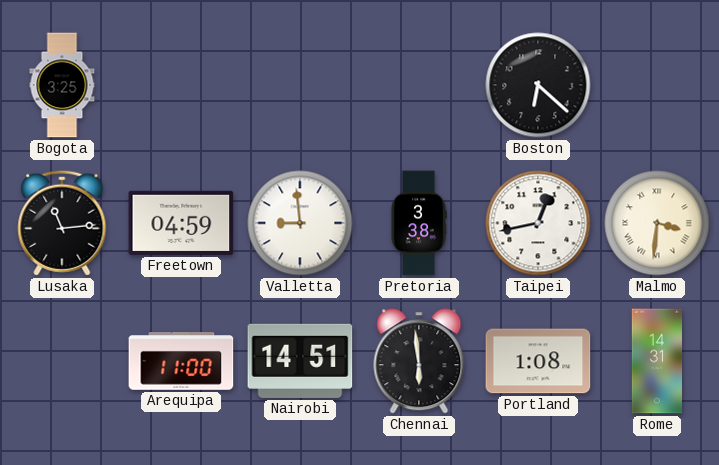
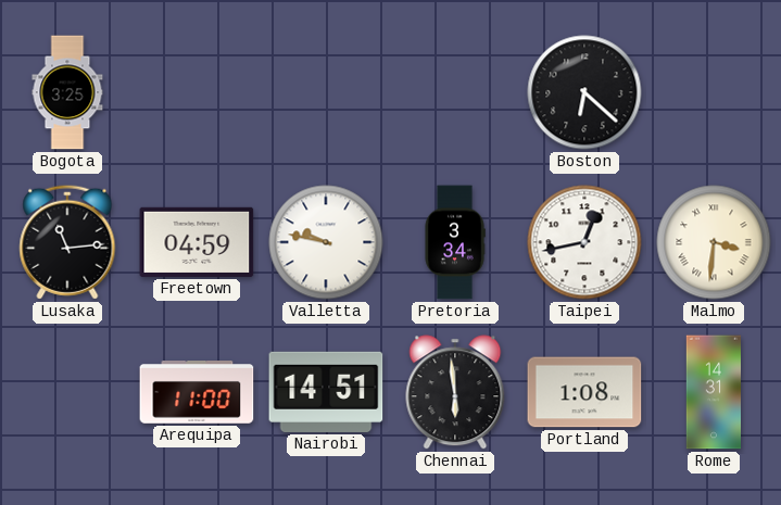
Valletta: 8:59 -> 9:47
Pretoria: 3:38 -> 3:34
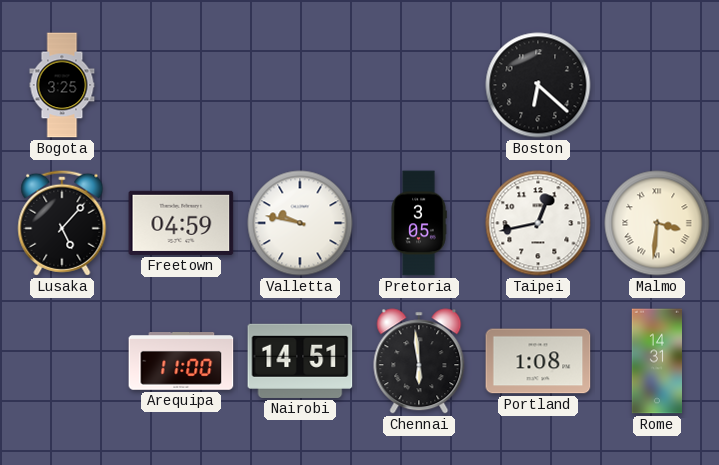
Lusaka: 11:14 -> 5:07
Pretoria: 3:34 -> 3:05
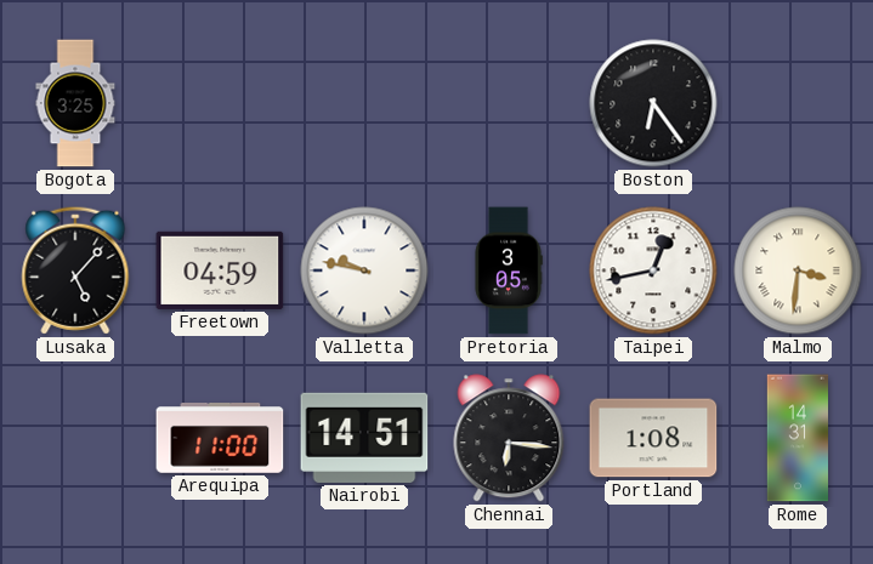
Boston: 6:22 -> 6:24
Chennai: 5:59 -> 6:16
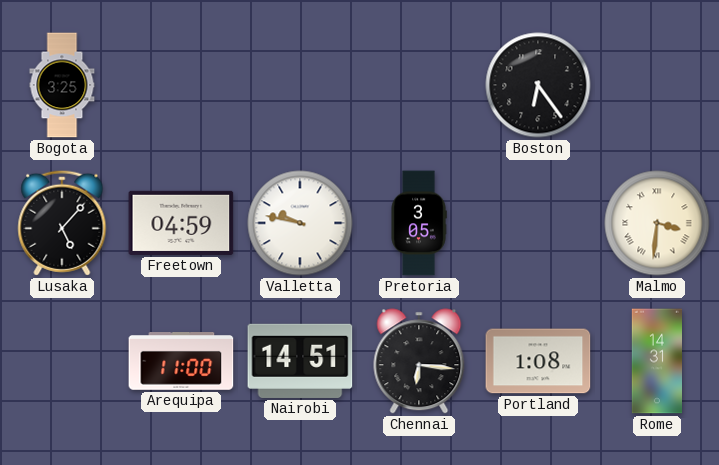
Taipei: 12:43 -> none
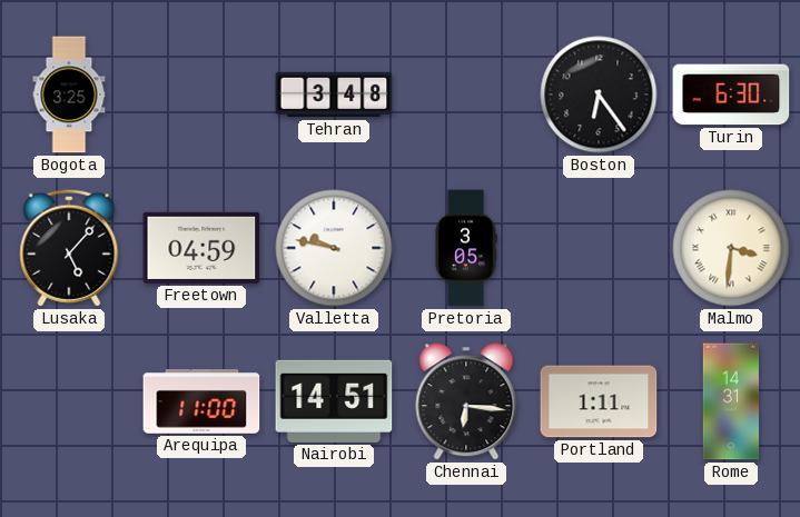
Tehran: none -> 3:48
Turin: none -> 6:30
Portland: 1:08 -> 1:11
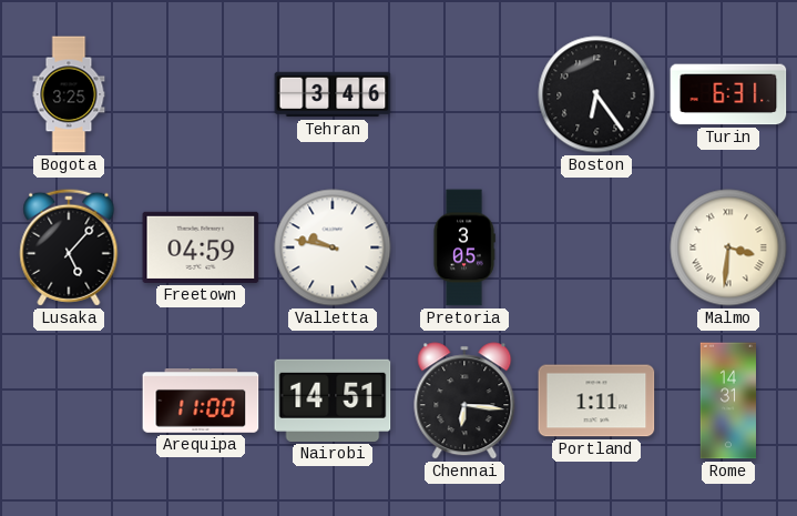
Tehran: 3:48 -> 3:46
Turin: 6:30 -> 6:31
